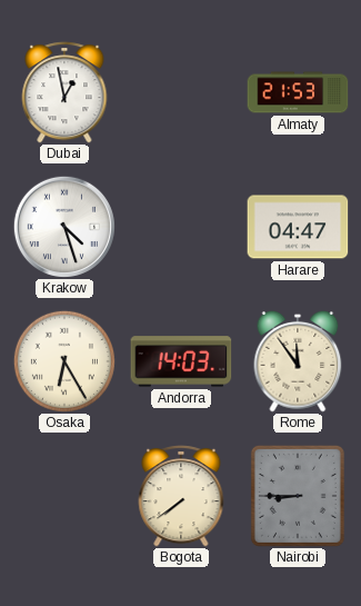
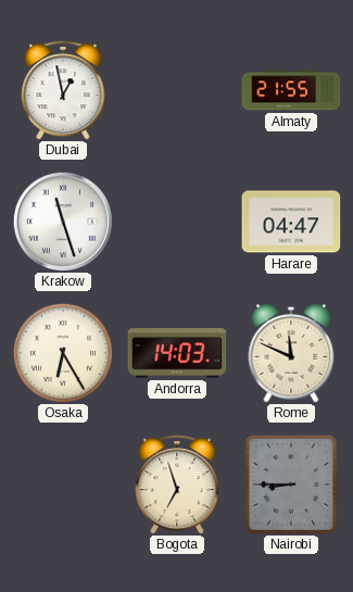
Almaty: 21:53 -> 21:55
Krakow: 4:27 -> 11:27
Rome: 11:54 -> 11:49
Bogota: 7:39 -> 6:57
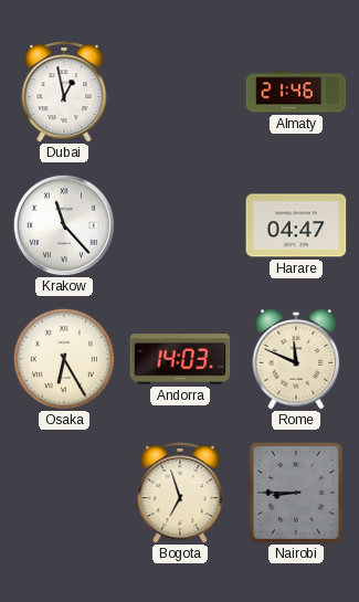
Almaty: 21:55 -> 21:46
Krakow: 11:27 -> 11:23
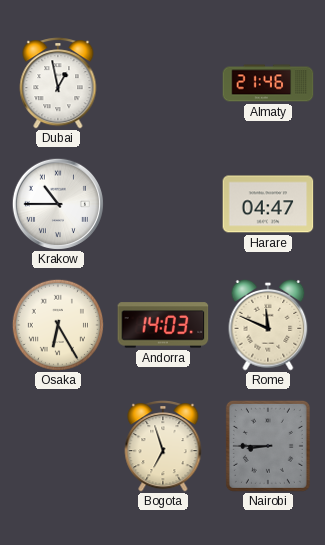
Krakow: 11:23 -> 10:45
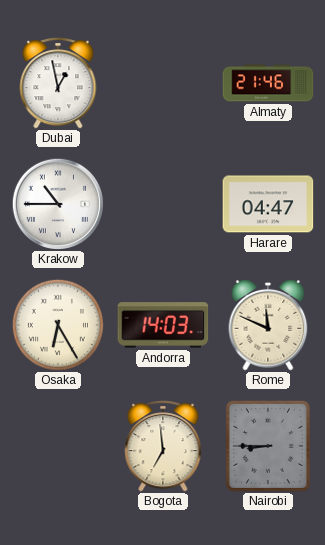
Bogota: 6:57 -> 6:59
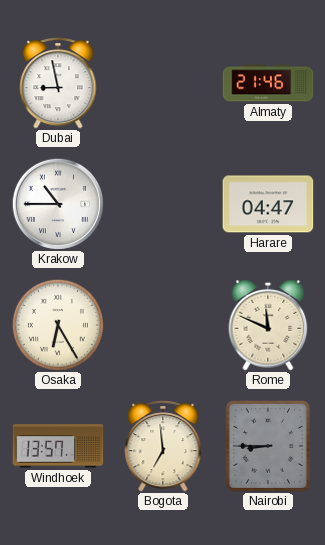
Dubai: 12:58 -> 8:58
Andorra: 14:03 -> none
Windhoek: none -> 13:57
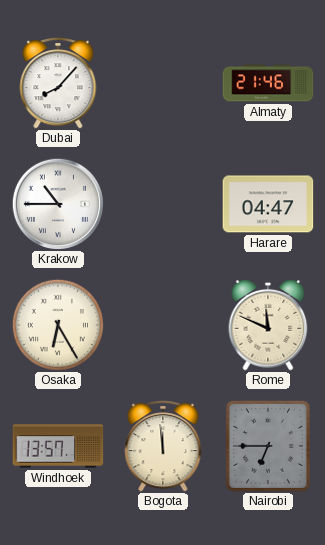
Dubai: 8:58 -> 8:07
Bogota: 6:59 -> 11:59
Nairobi: 8:45 -> 6:45
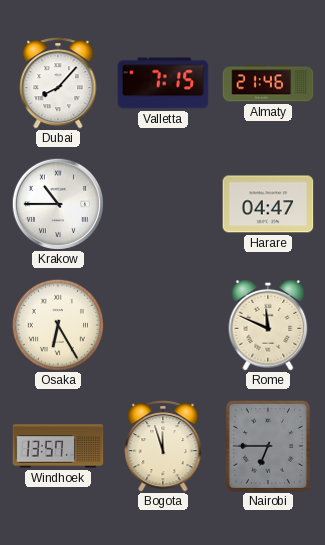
Valletta: none -> 7:15
Bogota: 11:59 -> 11:57
